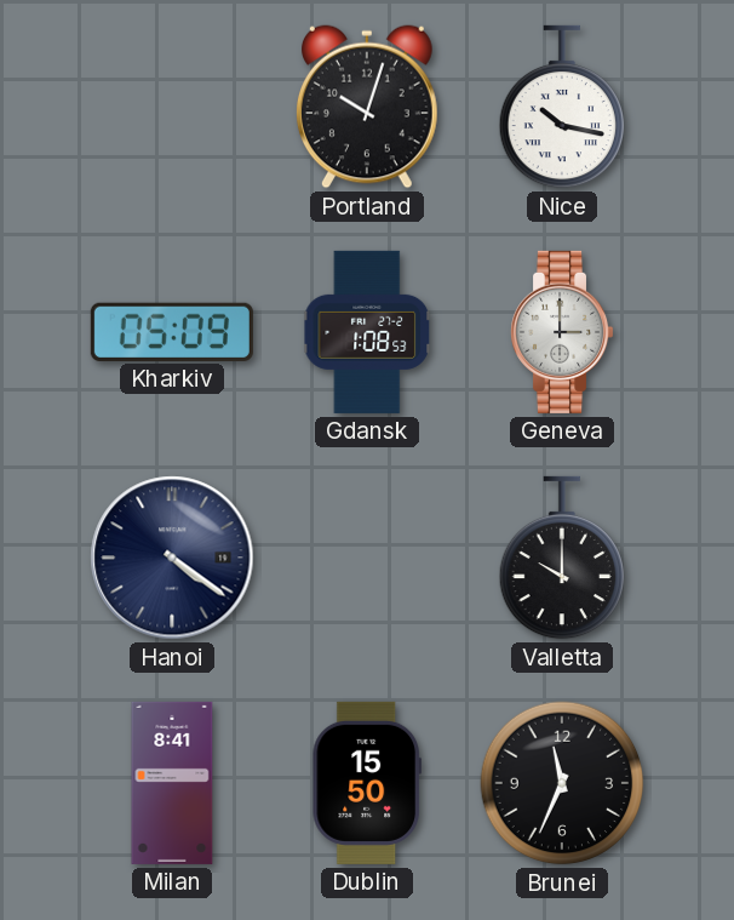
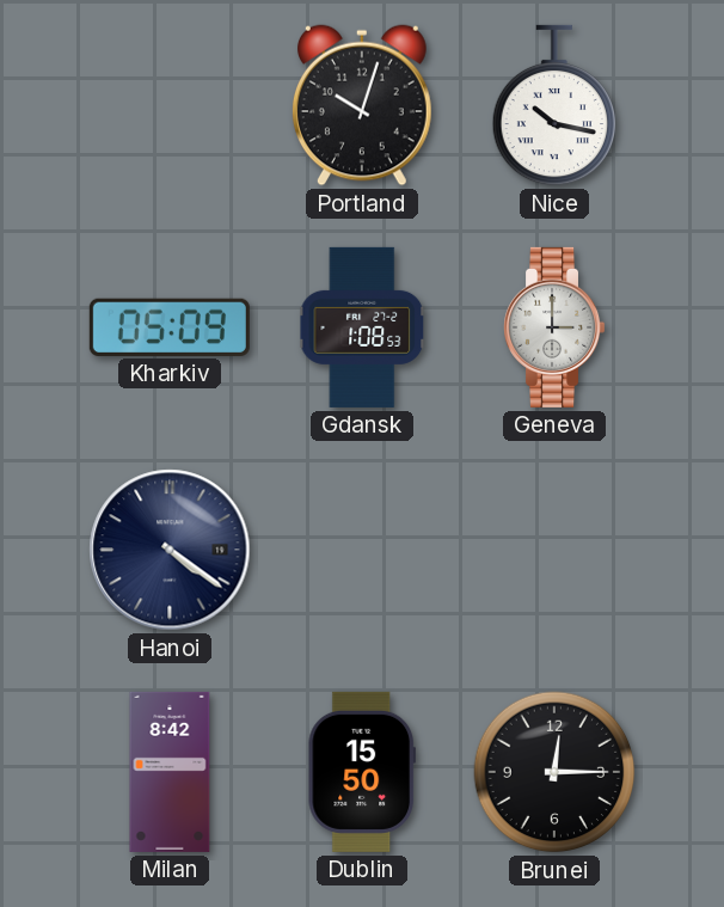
Valletta: 10:00 -> none
Milan: 8:41 -> 8:42
Brunei: 11:34 -> 12:15
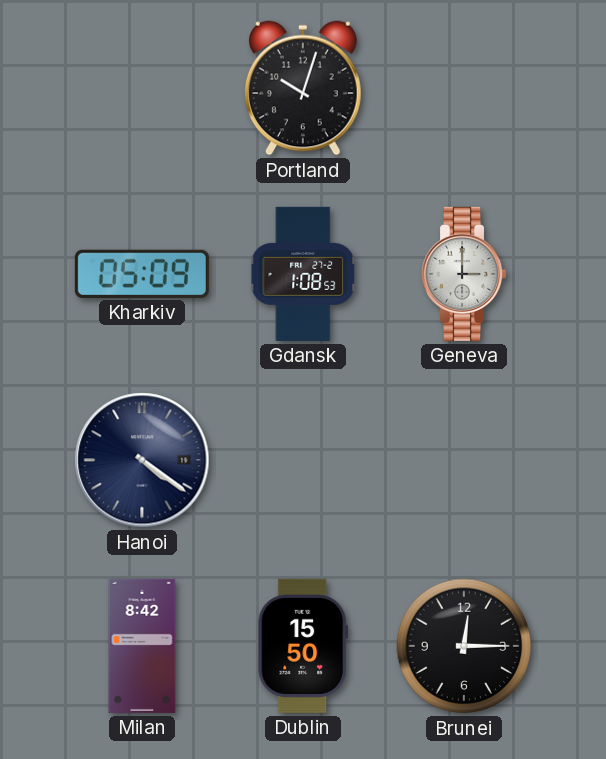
Nice: 10:17 -> none
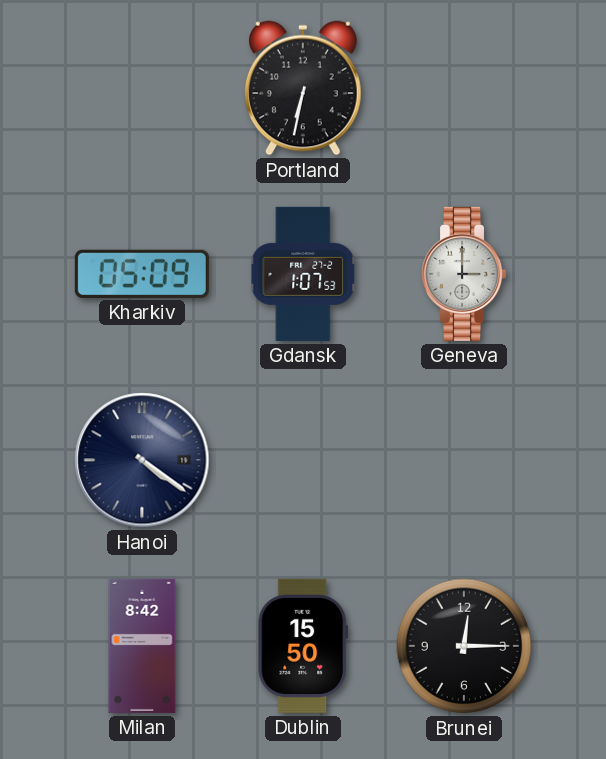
Portland: 10:03 -> 6:32
Gdansk: 1:08 -> 1:07
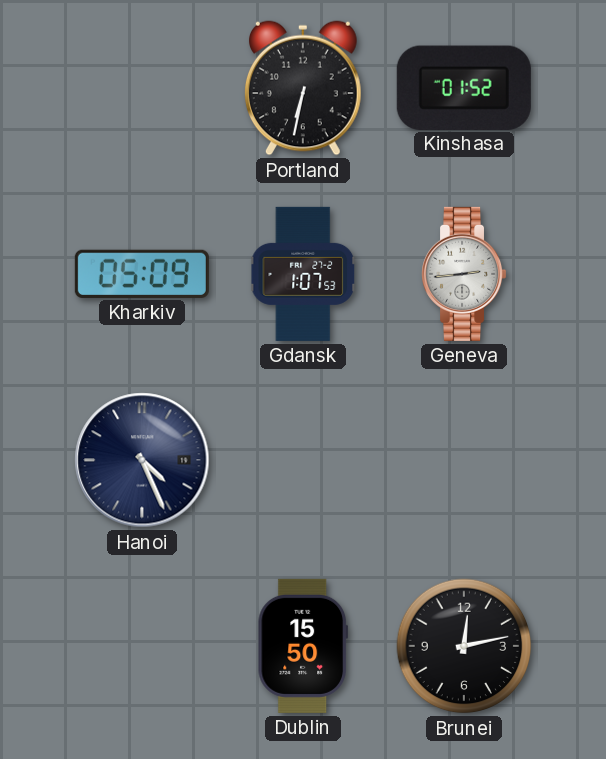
Kinshasa: none -> 01:52
Geneva: 3:00 -> 2:44
Hanoi: 4:21 -> 4:26
Milan: 8:42 -> none
Brunei: 12:15 -> 12:13
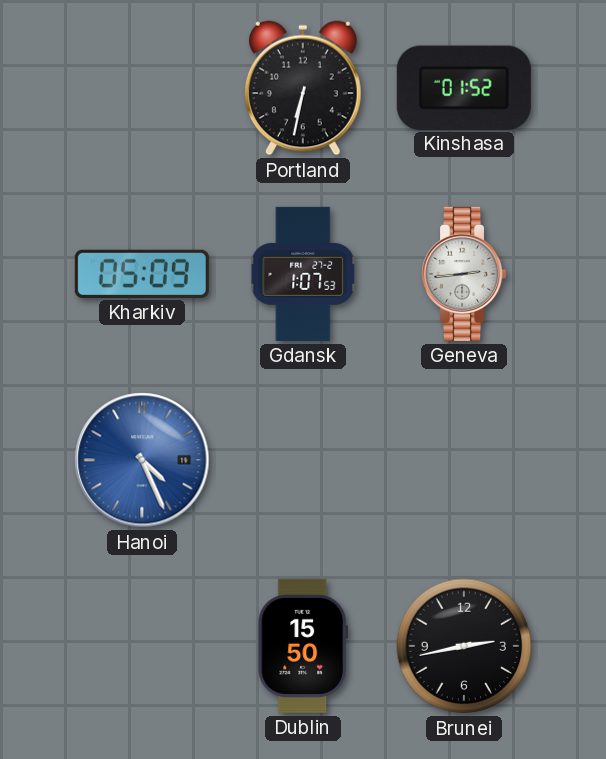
Hanoi dial: navy -> blue
Brunei: 12:13 -> 2:43
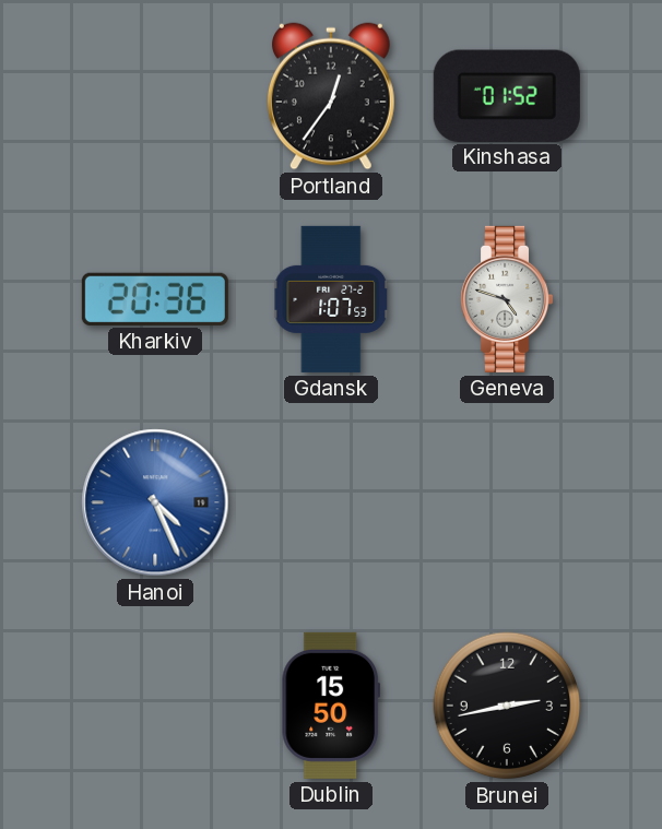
Portland: 6:32 -> 12:36
Kharkiv: 05:09 -> 20:36
Geneva: 2:44 -> 4:48
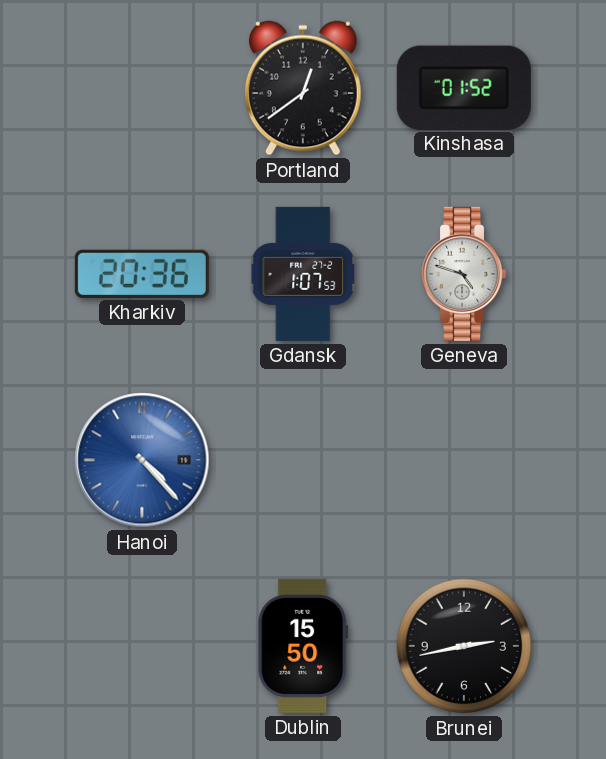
Portland: 12:36 -> 12:39
Hanoi: 4:26 -> 4:23
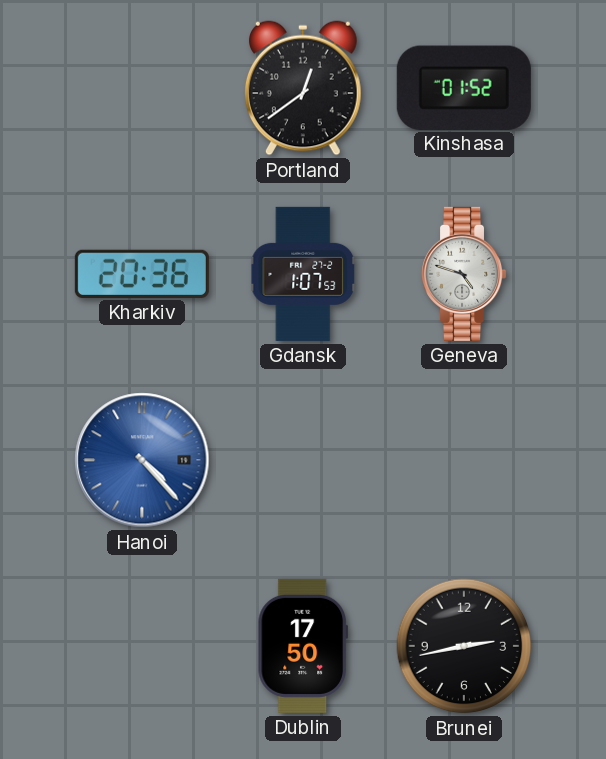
Dublin: 15:50 -> 17:50
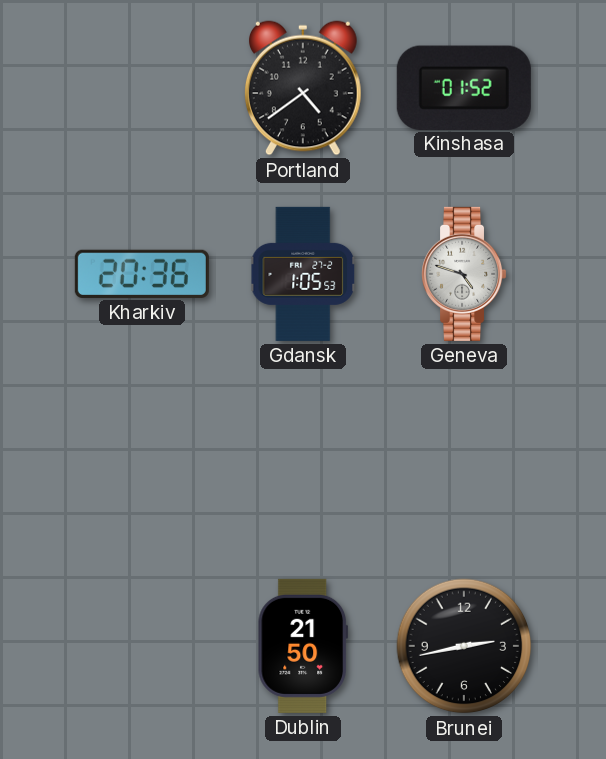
Portland: 12:39 -> 4:39
Gdansk: 1:07 -> 1:05
Hanoi: 4:23 -> none
Dublin: 17:50 -> 21:50
